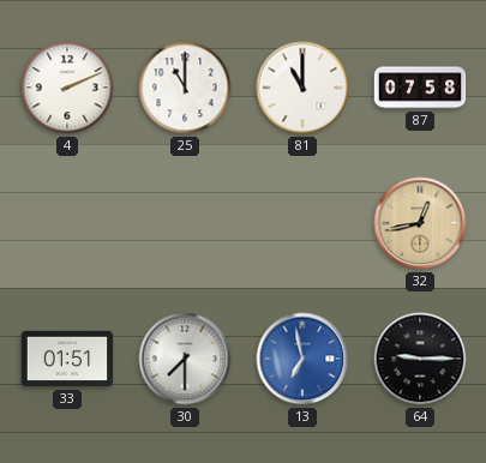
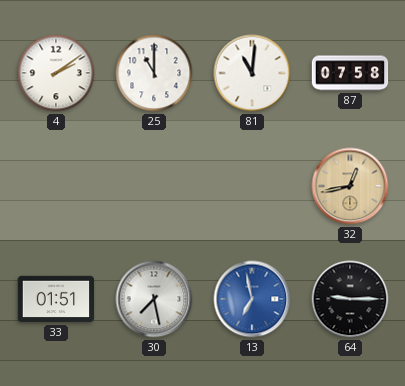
4: 2:11 -> 2:09
81: 11:00 -> 11:01
30: 7:30 -> 7:28
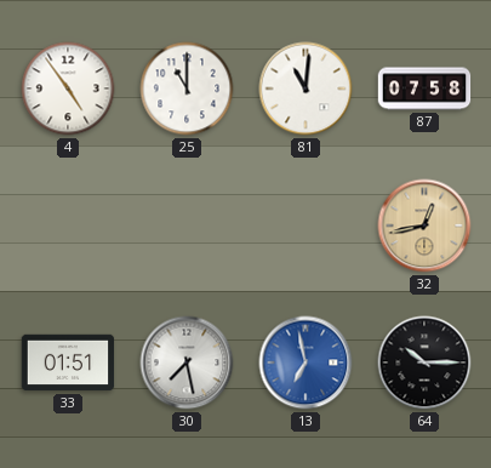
4: 2:09 -> 4:54
64: 9:15 -> 10:15
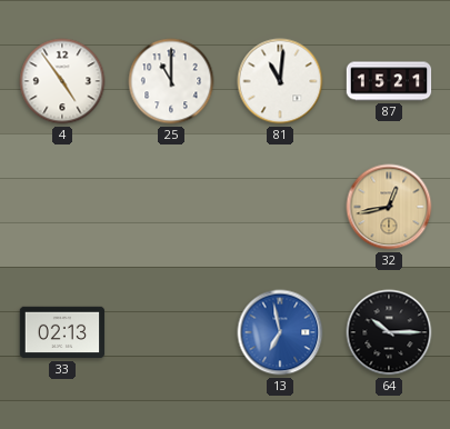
87: 07:58 -> 15:21
33: 01:51 -> 02:13
30: 7:28 -> none
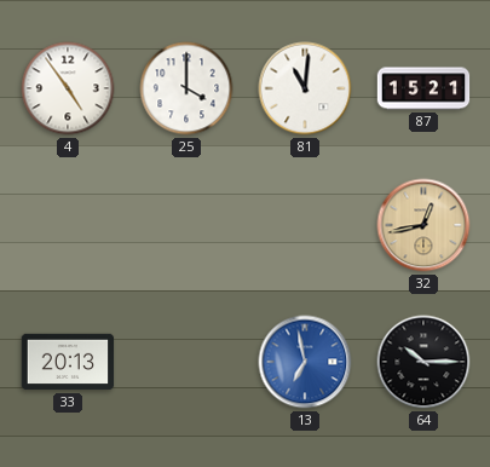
25: 11:00 -> 4:00
33: 02:13 -> 20:13
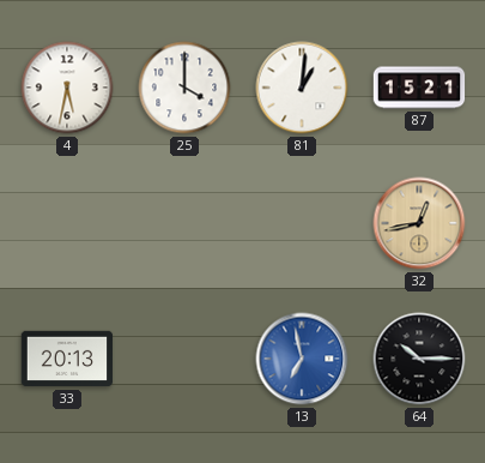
4: 4:54 -> 5:32
81: 11:01 -> 1:01
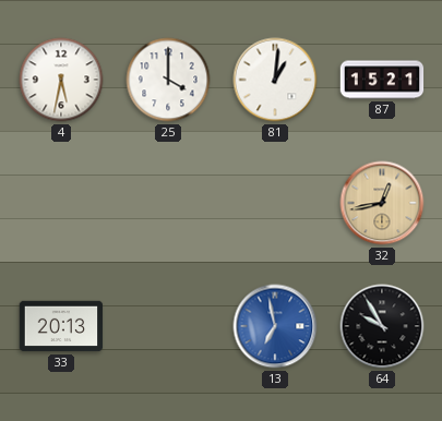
64: 10:15 -> 9:55
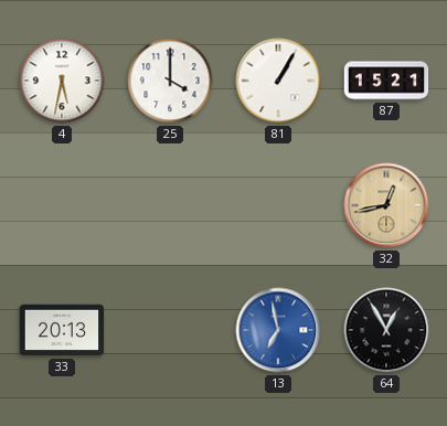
81: 1:01 -> 1:05
64: 9:55 -> 12:55
